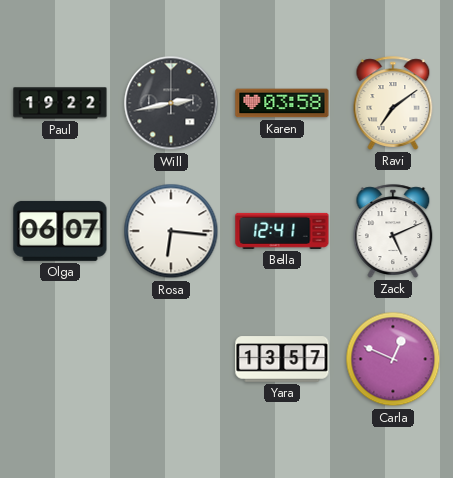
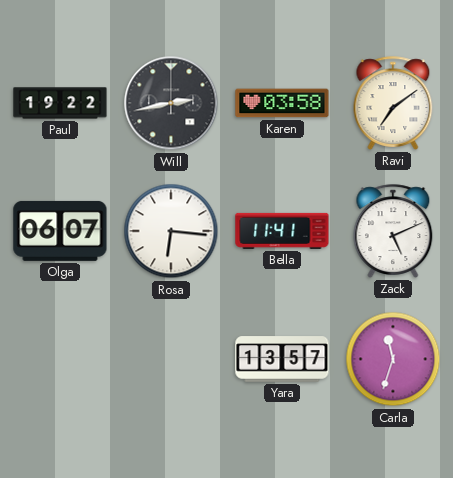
Bella: 12:41 -> 11:41
Carla: 12:49 -> 11:33
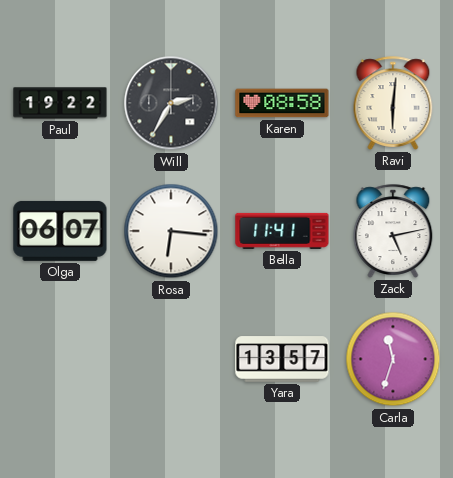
Will: 2:43 -> 2:35
Karen: 03:58 -> 08:58
Ravi: 7:09 -> 6:01
Zack: 5:11 -> 5:13
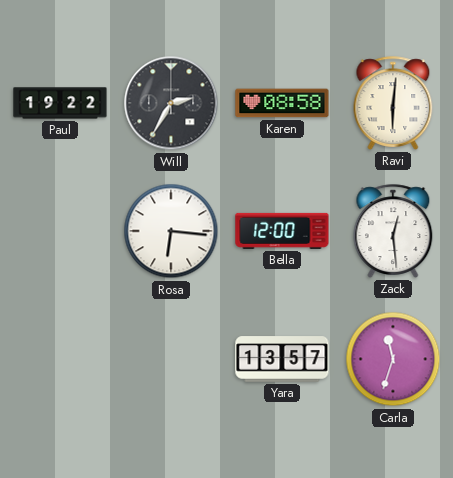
Olga: 06:07 -> none
Bella: 11:41 -> 12:00
Zack: 5:13 -> 12:29
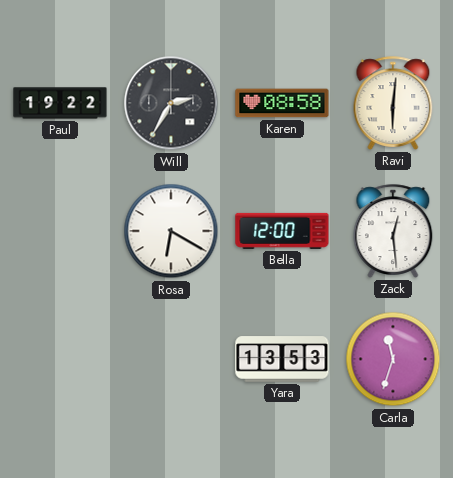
Rosa: 6:16 -> 6:20
Yara: 13:57 -> 13:53
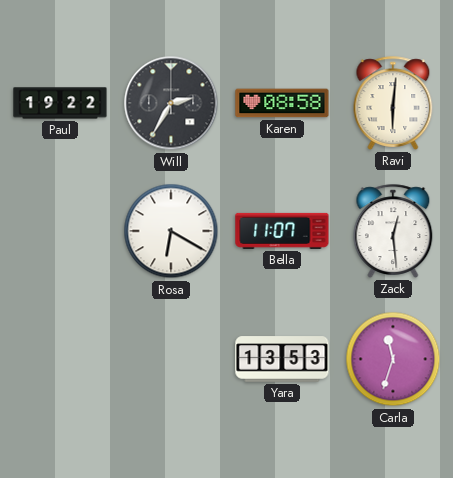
Bella: 12:00 -> 11:07
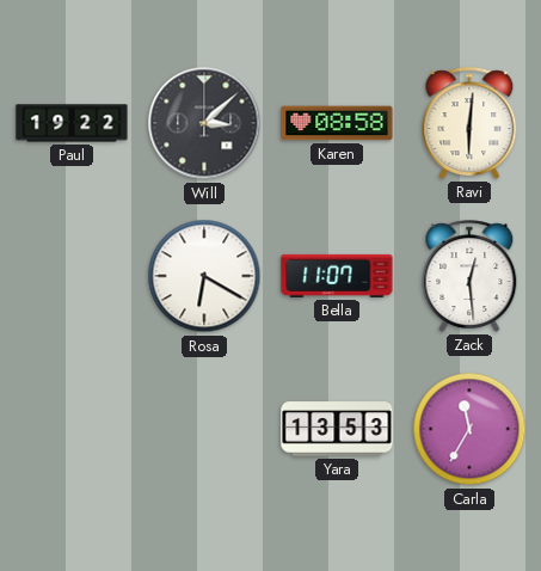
Will: 2:35 -> 3:08
Carla: 11:33 -> 11:35
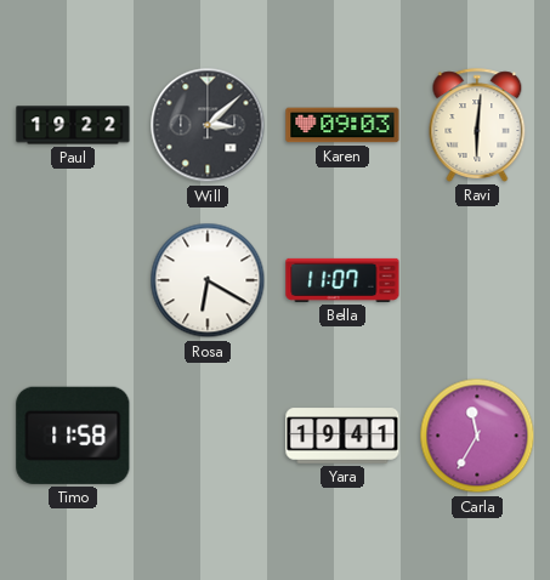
Karen: 08:58 -> 09:03
Zack: 12:29 -> none
Timo: none -> 11:58
Yara: 13:53 -> 19:41
